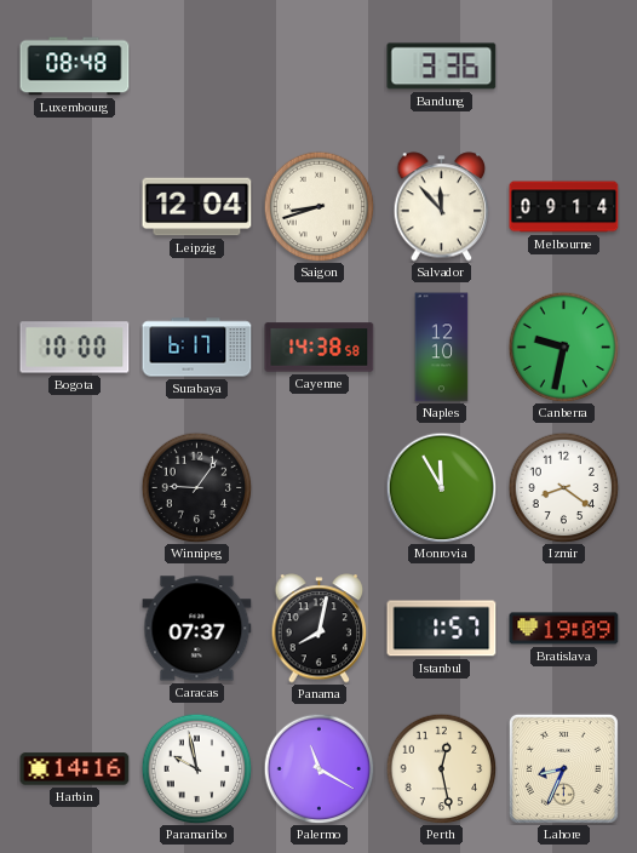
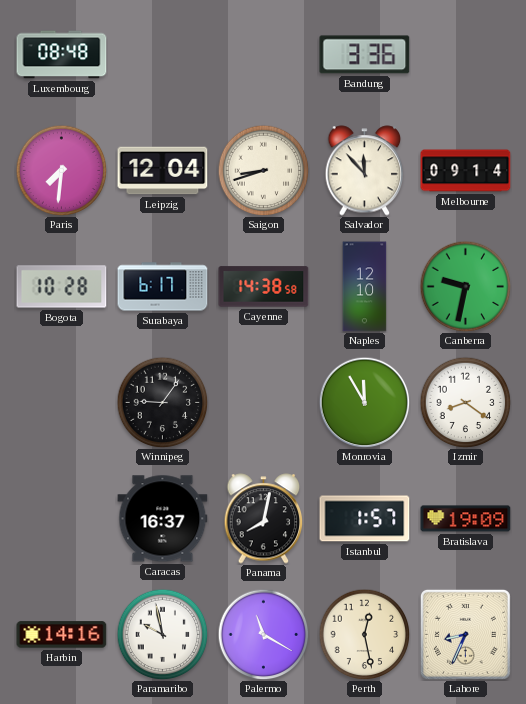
Paris: none -> 7:31
Bogota: 10:00 -> 10:28
Caracas: 07:37 -> 16:37
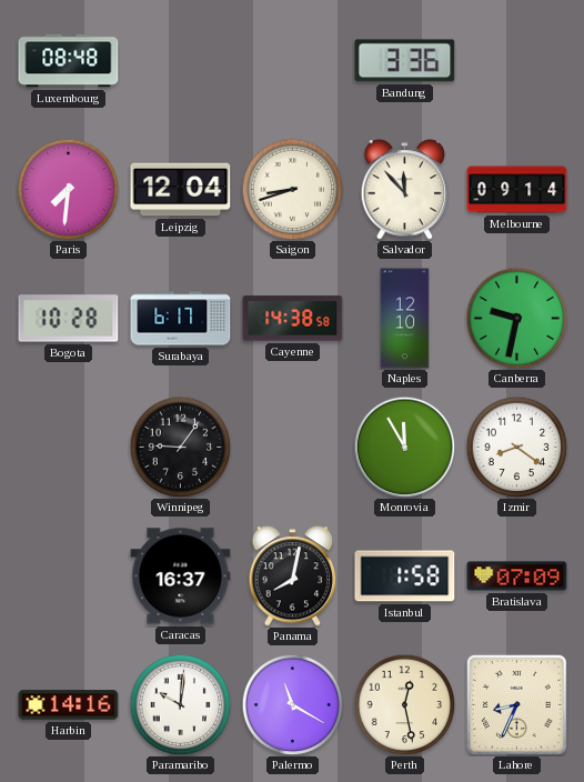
Istanbul: 1:57 -> 1:58
Bratislava: 19:09 -> 07:09
Paramaribo: 9:58 -> 10:01
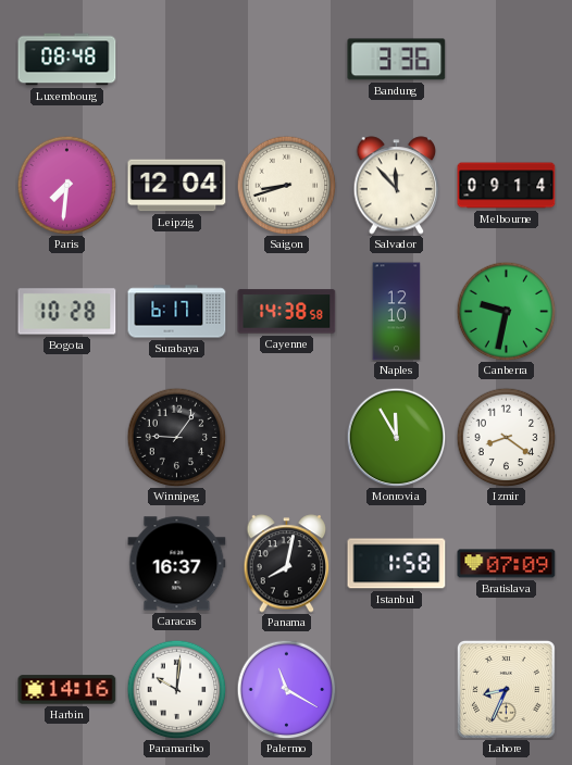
Perth: 12:28 -> none
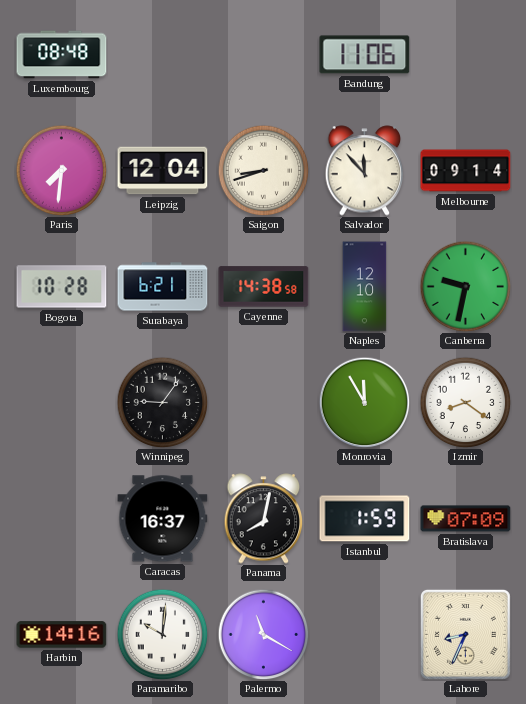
Bandung: 3:36 -> 11:06
Surabaya: 6:17 -> 6:21
Istanbul: 1:58 -> 1:59
